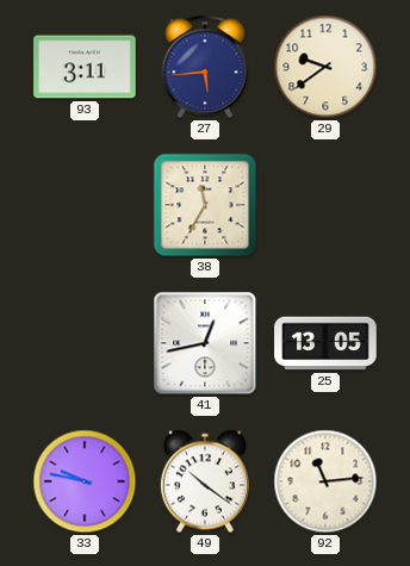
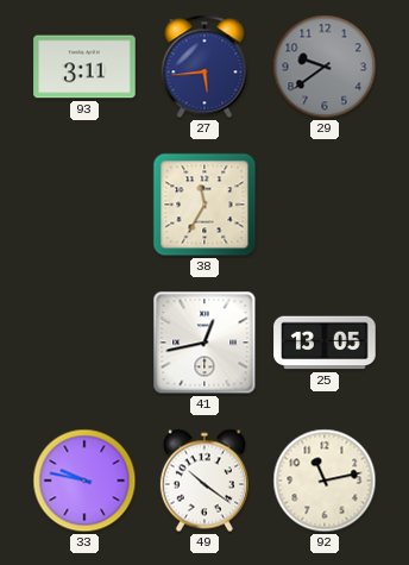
29 dial: cream -> grey
92: 11:14 -> 11:13
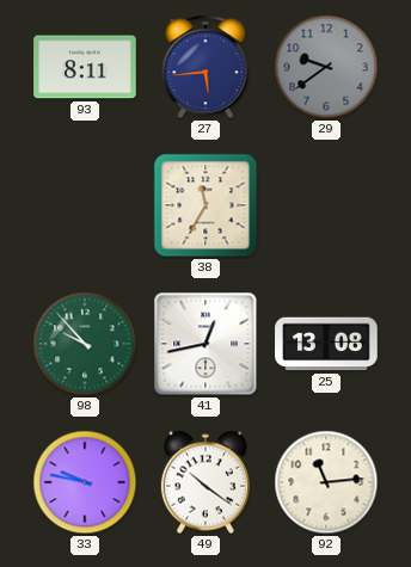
93: 3:11 -> 8:11
98: none -> 9:53
25: 13:05 -> 13:08
92: 11:13 -> 11:14
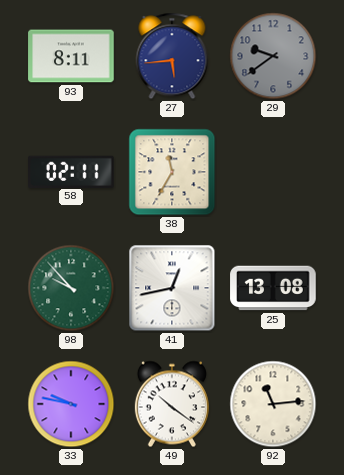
58: none -> 02:11
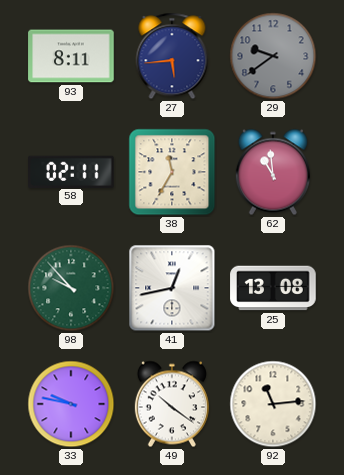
62: none -> 10:59
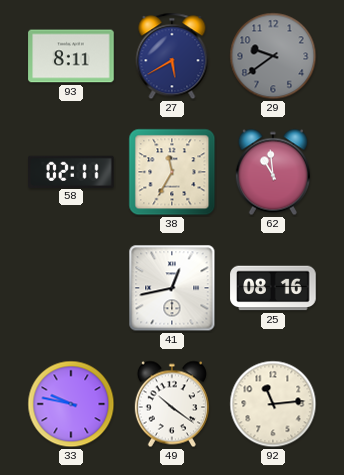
27: 5:44 -> 5:40
98: 9:53 -> none
25: 13:08 -> 08:16
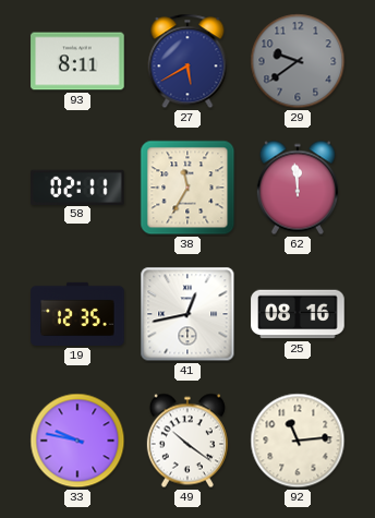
62: 10:59 -> 11:59
19: none -> 12:35
